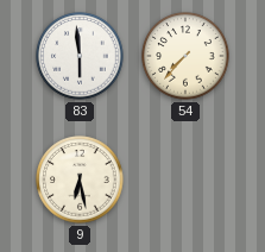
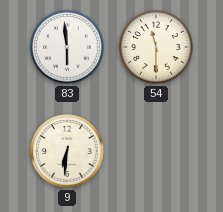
54: 7:37 -> 11:30
9: 6:28 -> 6:31
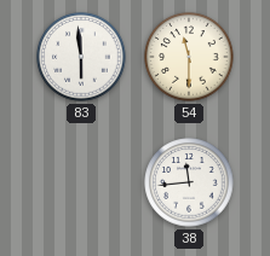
9: 6:31 -> none
38: none -> 11:44
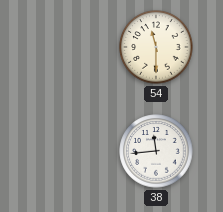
83: 5:59 -> none
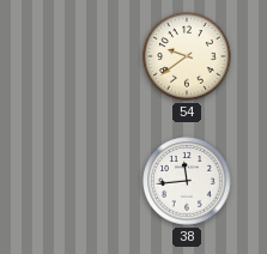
54: 11:30 -> 9:39
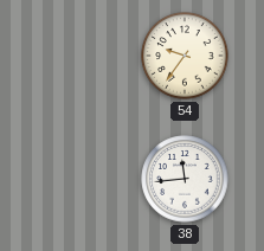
54: 9:39 -> 9:36
